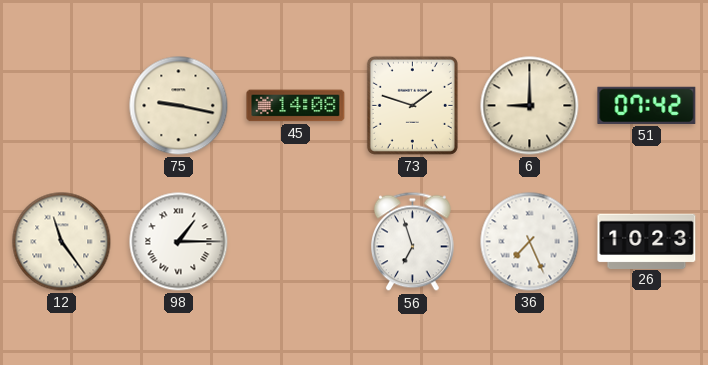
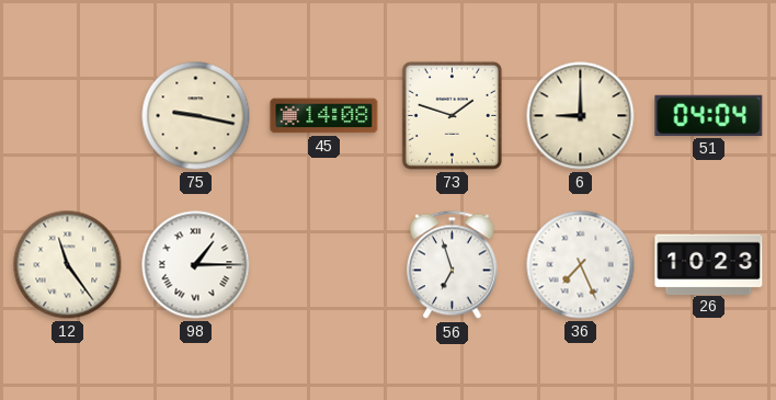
51: 07:42 -> 04:04
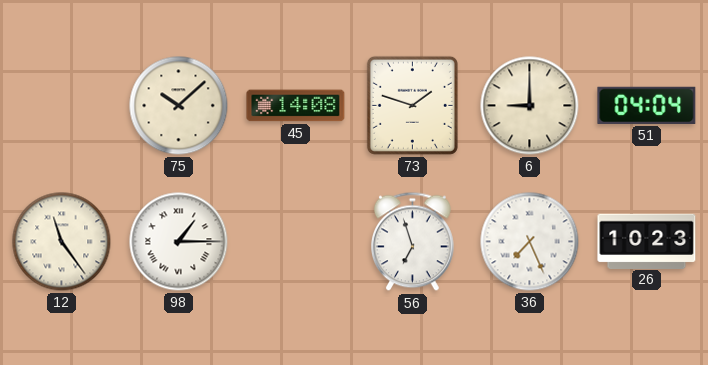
75: 9:17 -> 10:08
